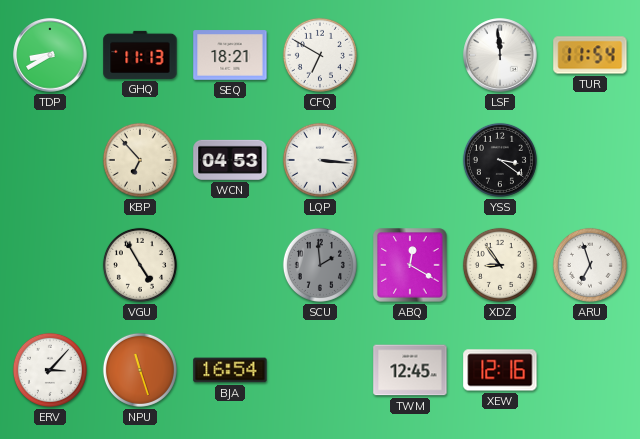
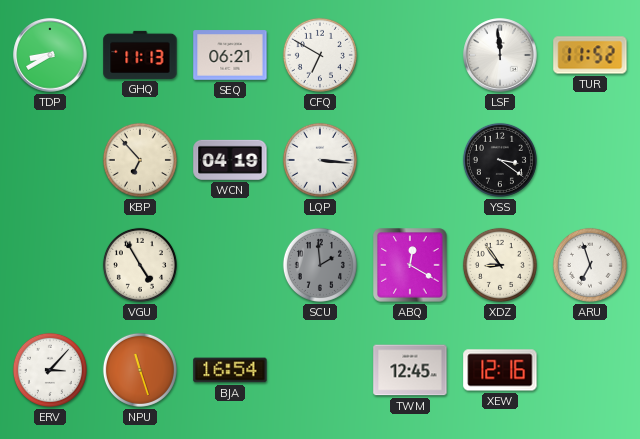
SEQ: 18:21 -> 06:21
TUR: 11:54 -> 11:52
WCN: 04:53 -> 04:19
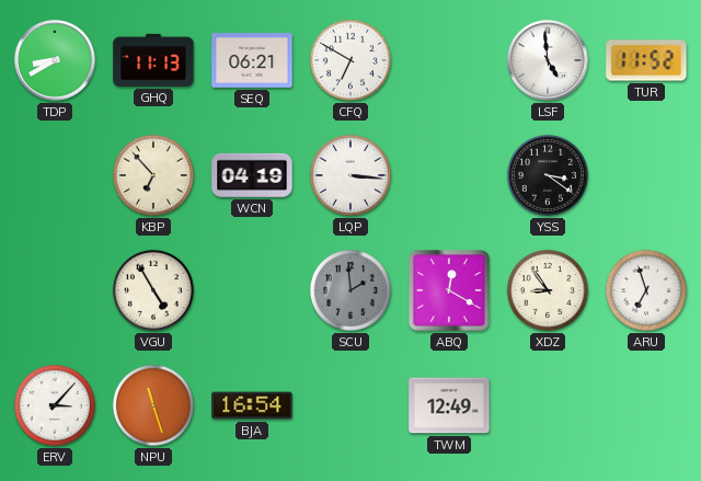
LSF: 11:59 -> 4:59
TWM: 12:45 -> 12:49
XEW: 12:16 -> none
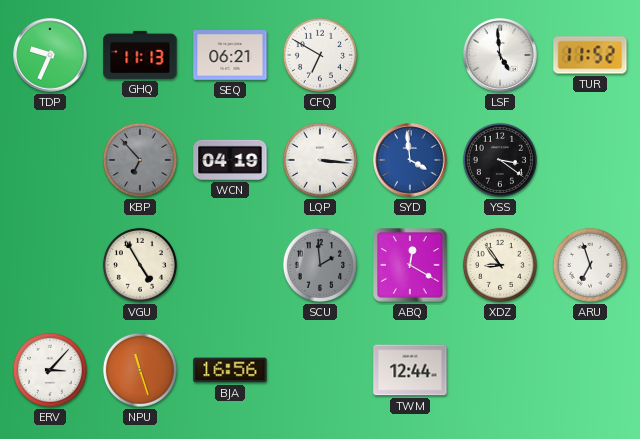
TDP: 8:40 -> 9:34
KBP dial: cream -> grey
SYD: none -> 3:59
BJA: 16:54 -> 16:56
TWM: 12:49 -> 12:44
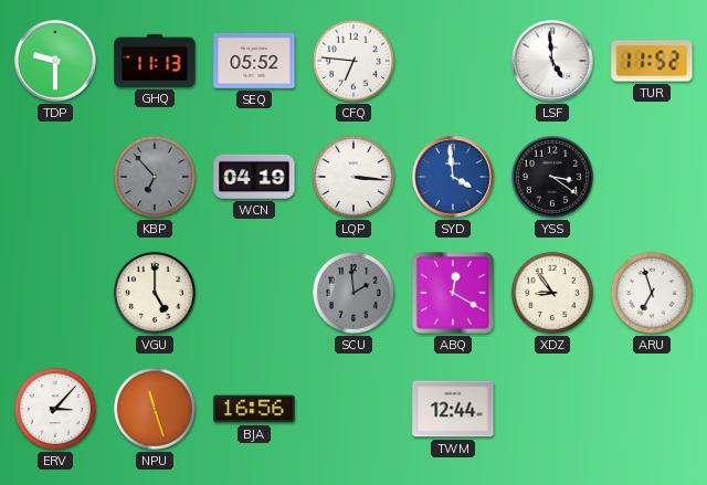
TDP: 9:34 -> 9:30
SEQ: 06:21 -> 05:52
CFQ: 6:50 -> 6:46
VGU: 4:55 -> 5:00
